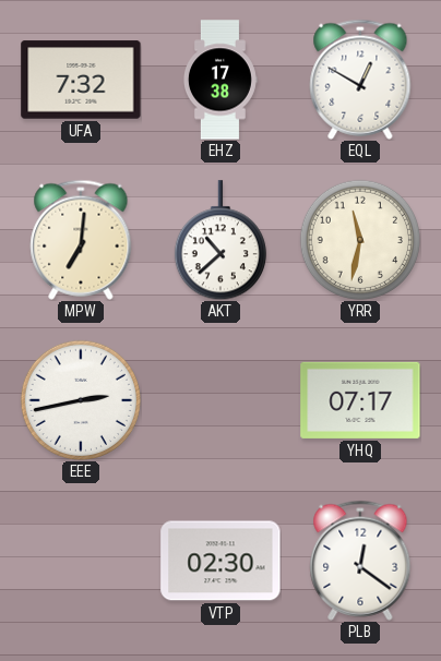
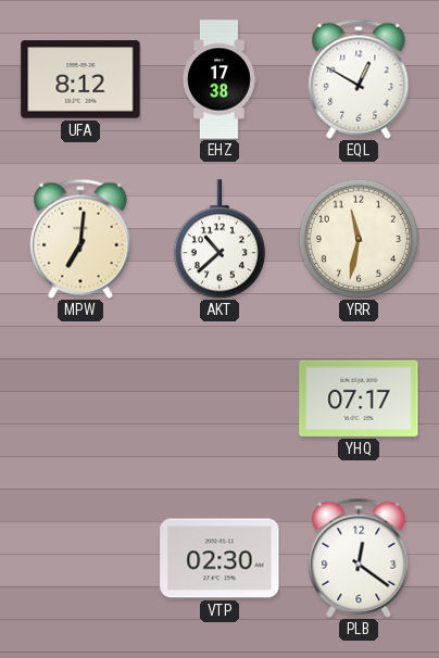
UFA: 7:32 -> 8:12
EEE: 2:43 -> none
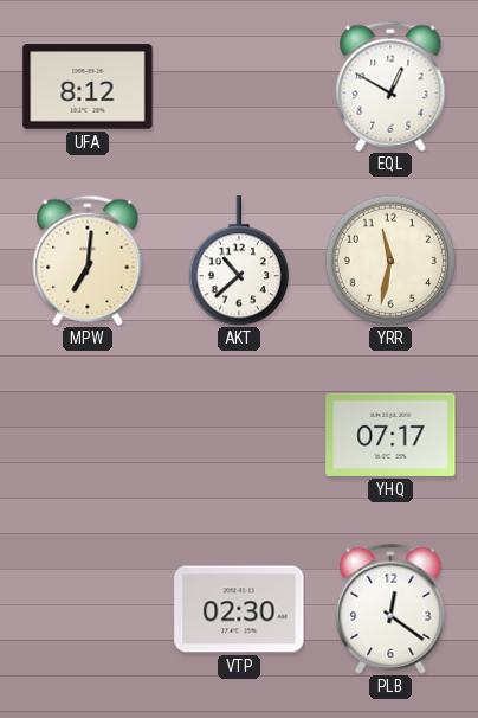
EHZ: 17:38 -> none
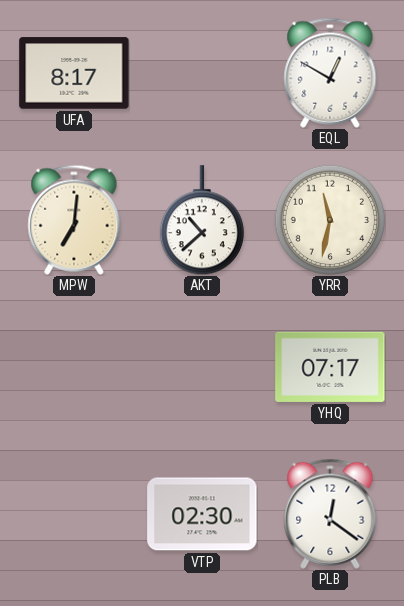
UFA: 8:12 -> 8:17
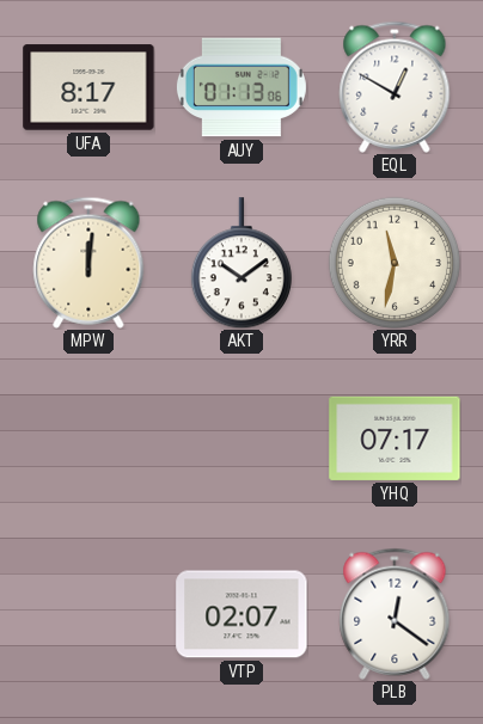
AUY: none -> 01:13
MPW: 7:01 -> 12:01
AKT: 10:38 -> 10:09
VTP: 02:30 -> 02:07
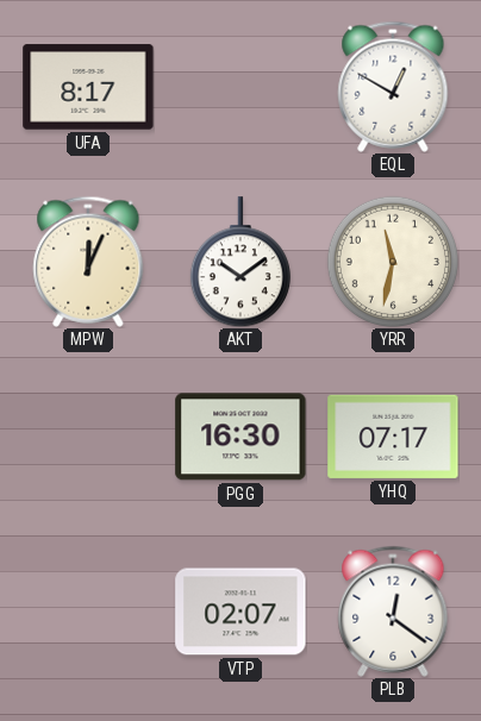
AUY: 01:13 -> none
MPW: 12:01 -> 12:04
PGG: none -> 16:30
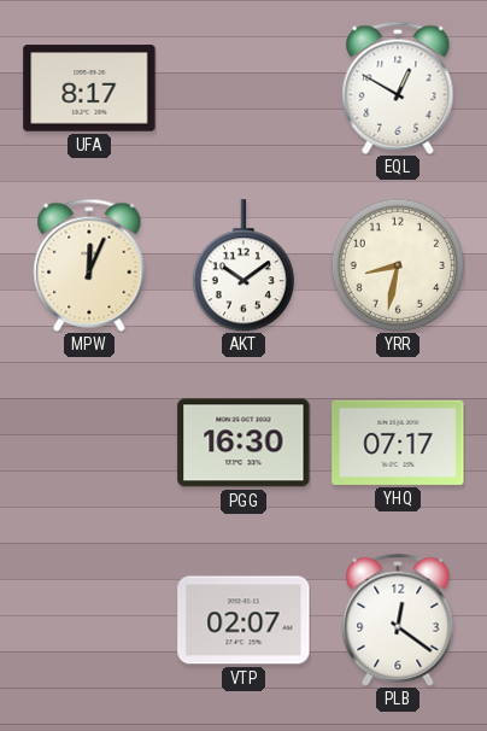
YRR: 11:32 -> 8:32
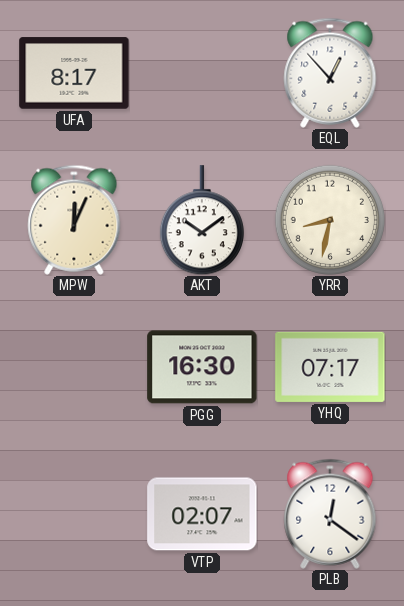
EQL: 12:50 -> 12:53
